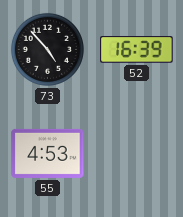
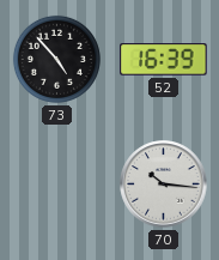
55: 4:53 -> none
70: none -> 10:16
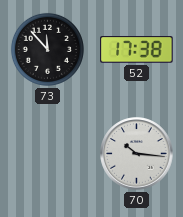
73: 4:53 -> 11:53
52: 16:39 -> 17:38
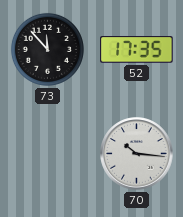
52: 17:38 -> 17:35
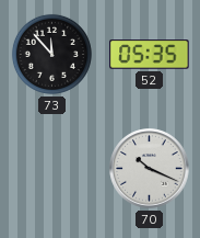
52: 17:35 -> 05:35
70: 10:16 -> 10:19
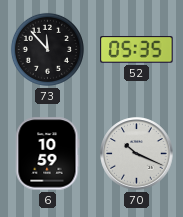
6: none -> 10:59
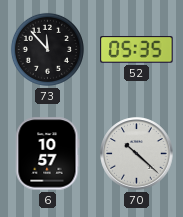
6: 10:59 -> 10:57
70: 10:19 -> 10:22
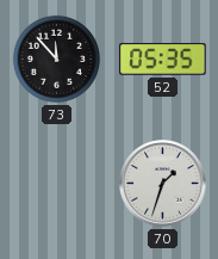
6: 10:57 -> none
70: 10:22 -> 1:33
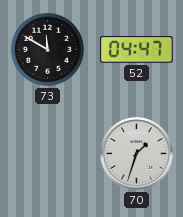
73: 11:53 -> 11:50
52: 05:35 -> 04:47
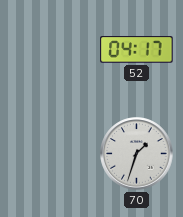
73: 11:50 -> none
52: 04:47 -> 04:17
